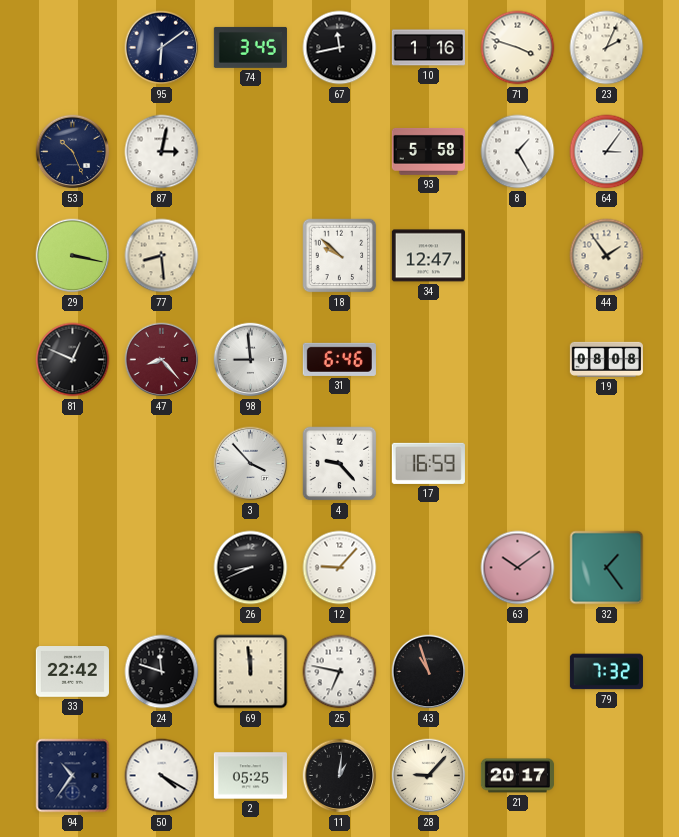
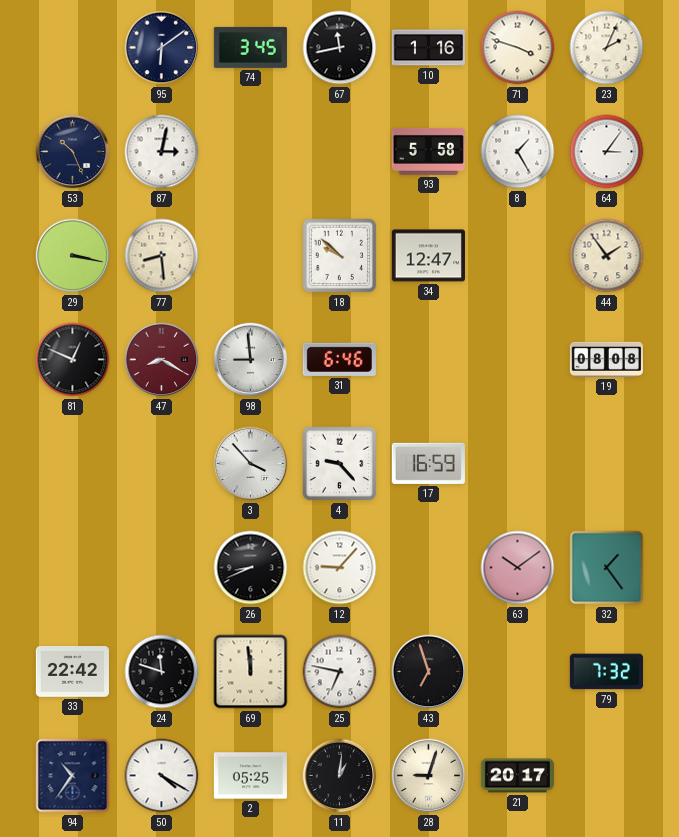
47: 8:23 -> 8:20
43: 10:57 -> 6:57
28: 9:07 -> 9:03
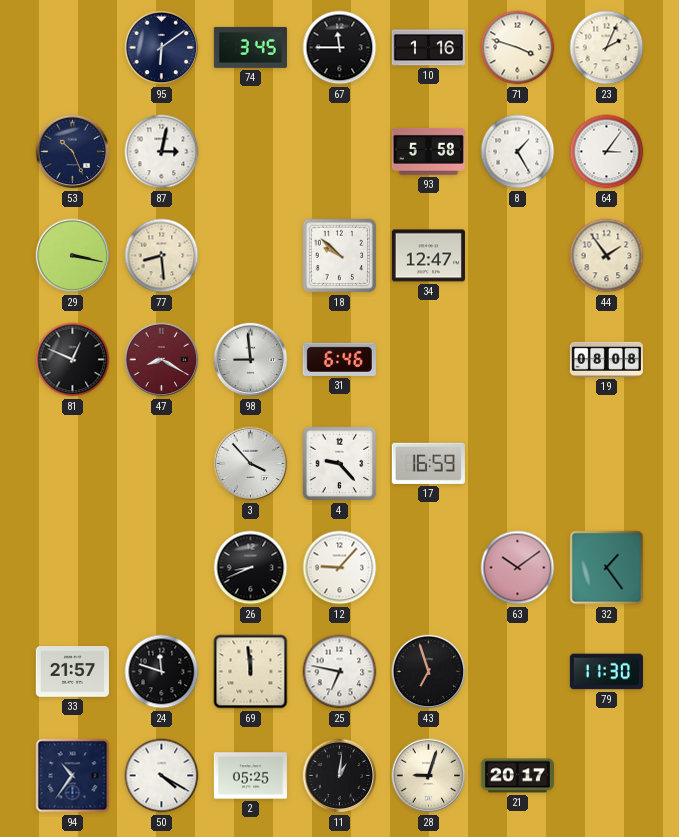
67: 11:43 -> 11:45
33: 22:42 -> 21:57
79: 7:32 -> 11:30
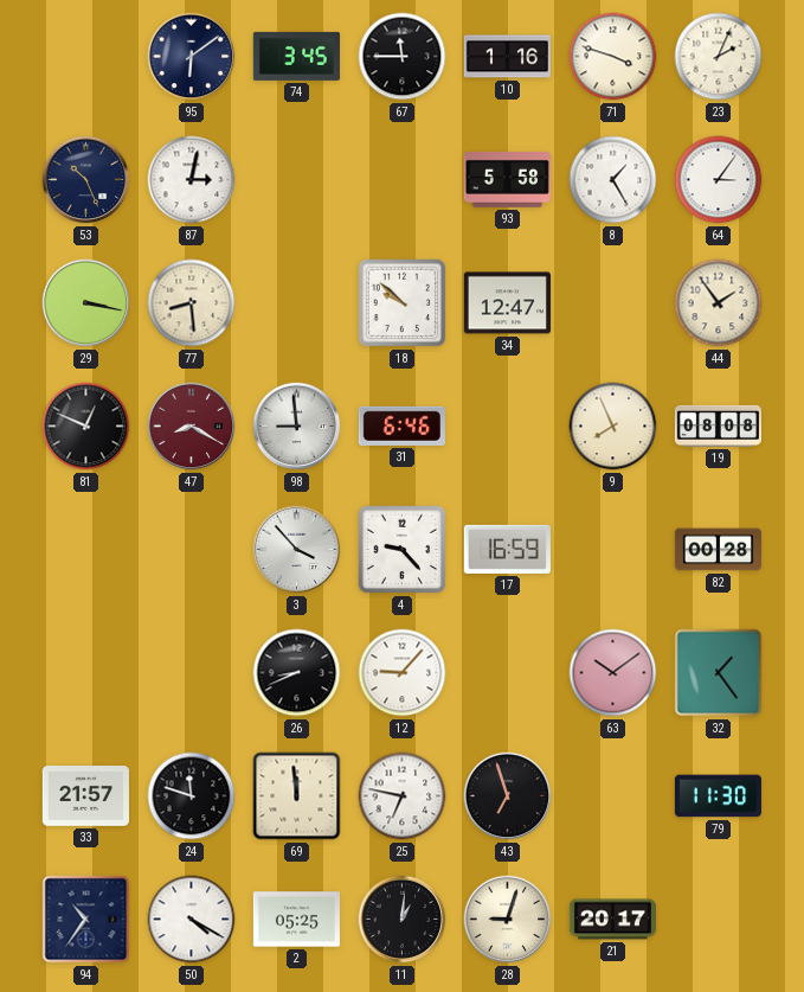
9: none -> 7:56
82: none -> 00:28
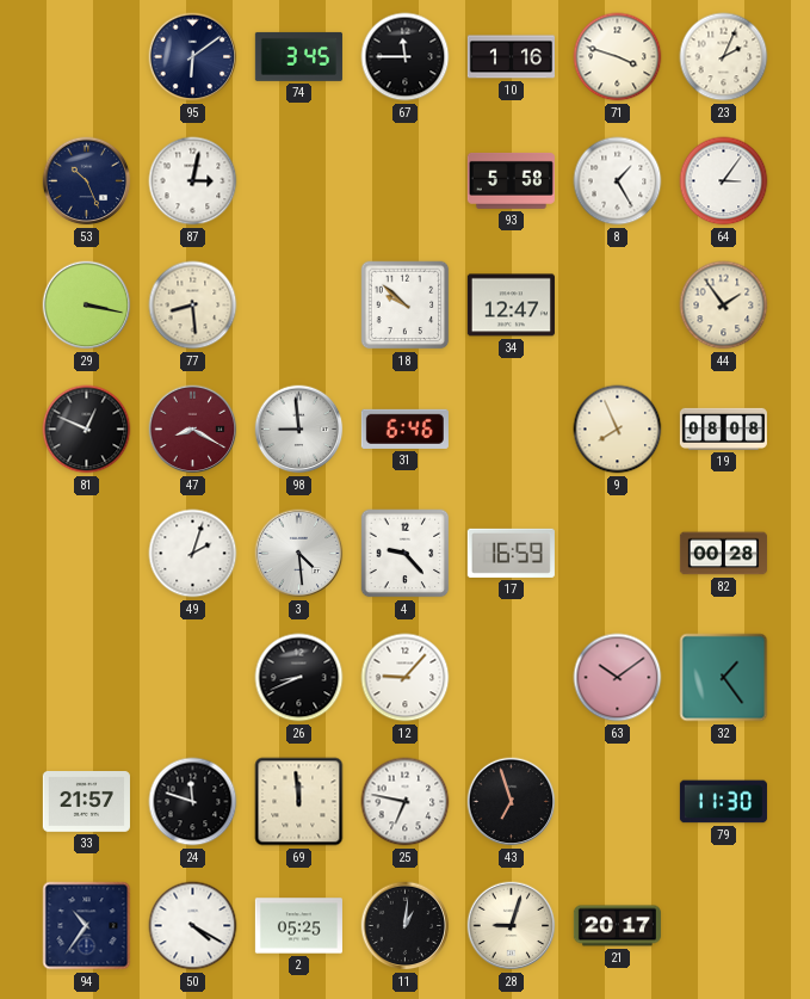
49: none -> 2:03
3: 3:53 -> 4:29
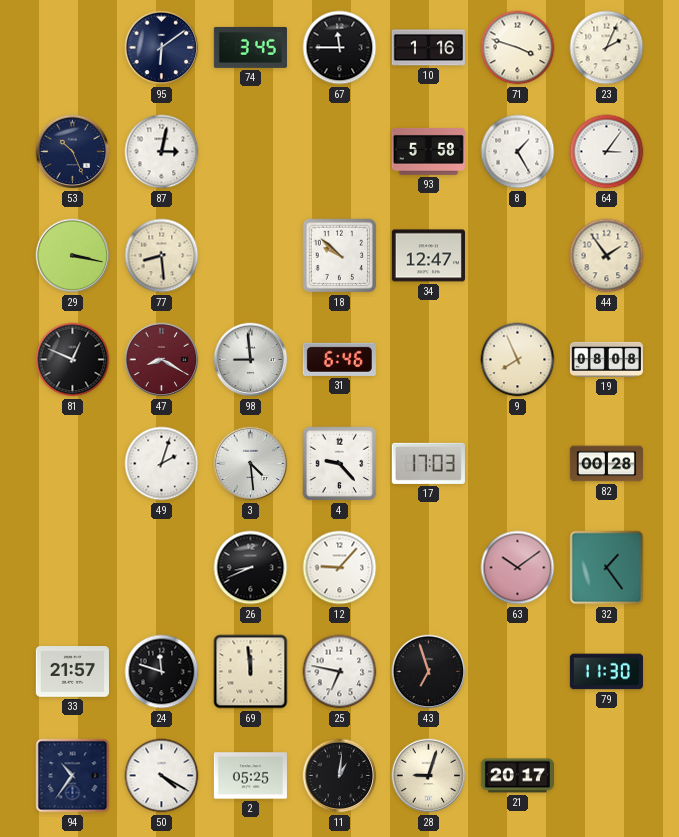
17: 16:59 -> 17:03
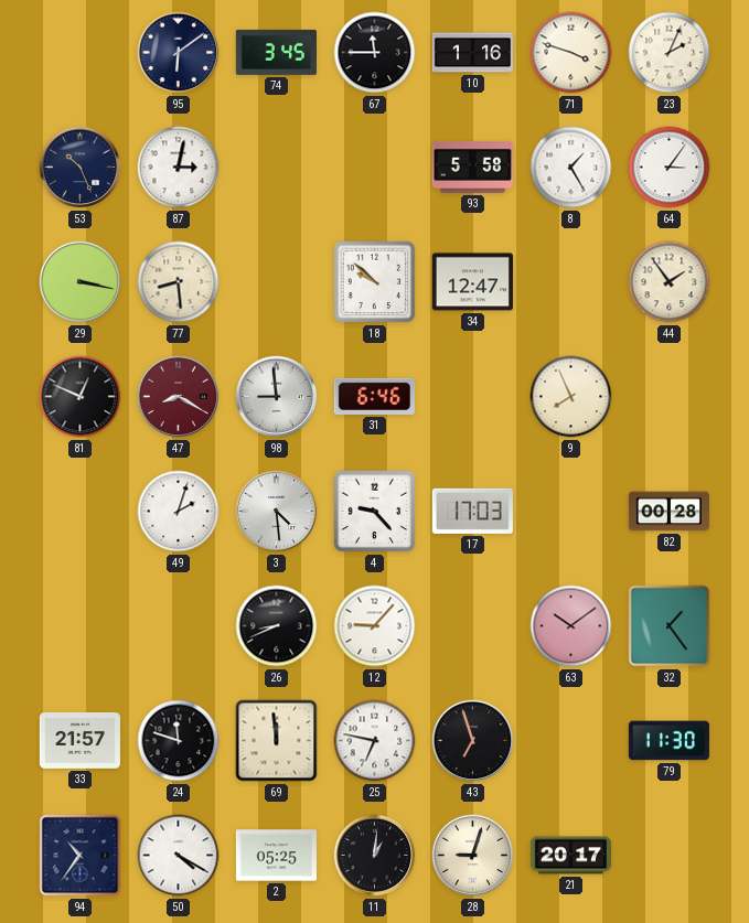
19: 08:08 -> none
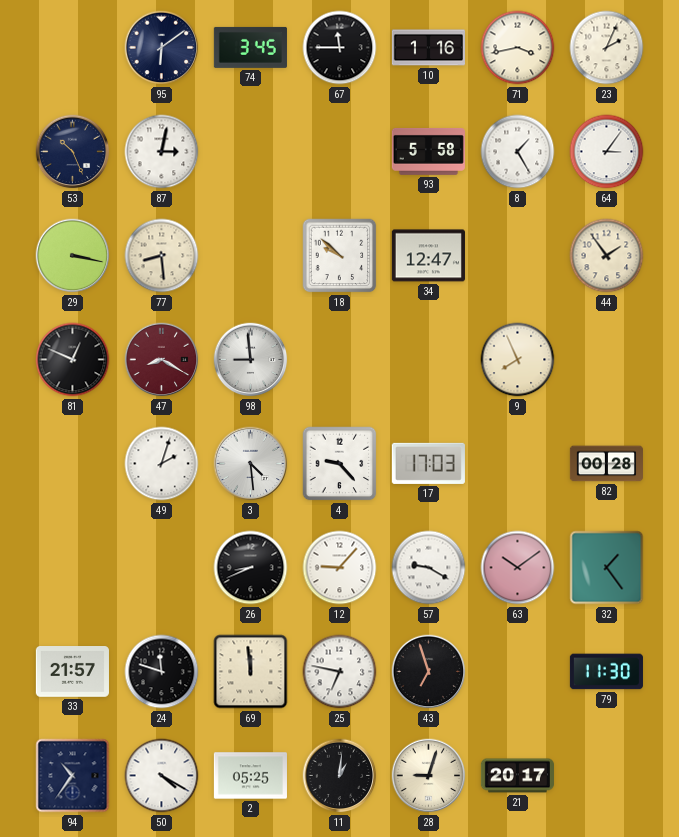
71: 3:48 -> 3:43
31: 6:46 -> none
57: none -> 9:20
